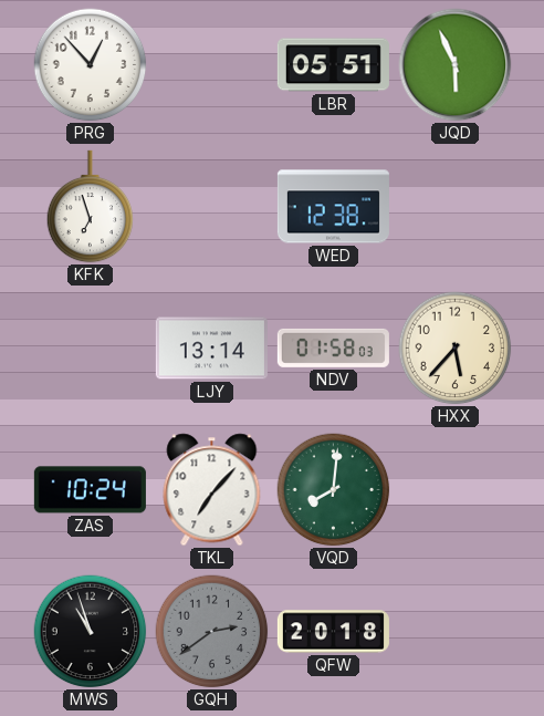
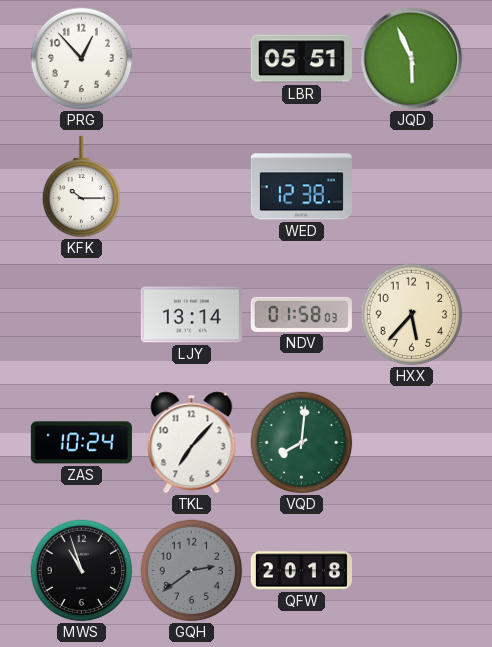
KFK: 6:57 -> 10:15
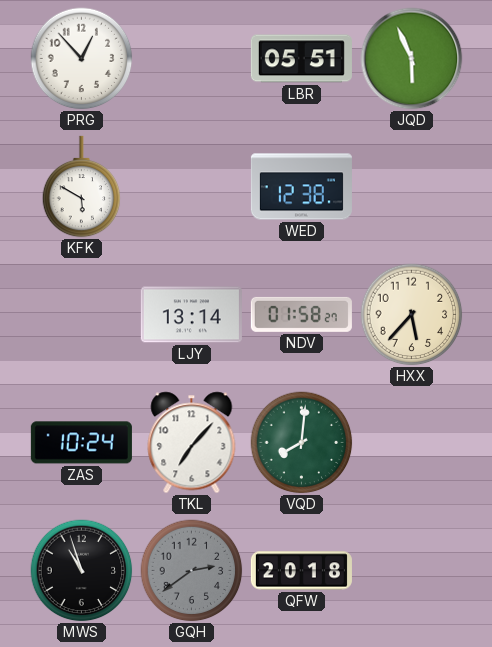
KFK: 10:15 -> 5:50
NDV: 01:58:03 -> 01:58:27
